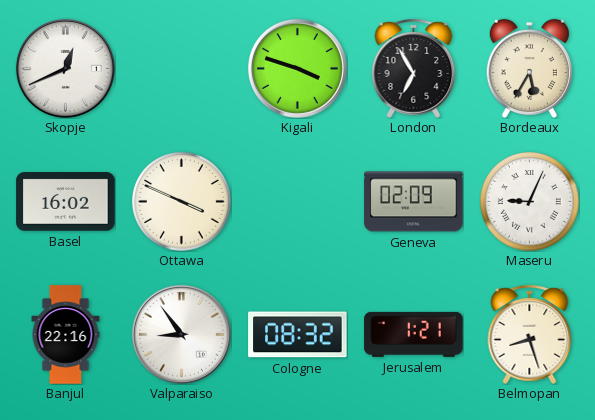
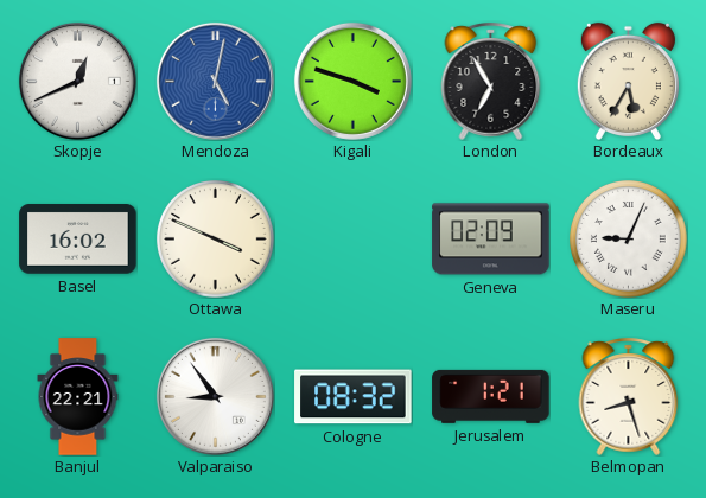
Mendoza: none -> 5:02
Banjul: 22:16 -> 22:21
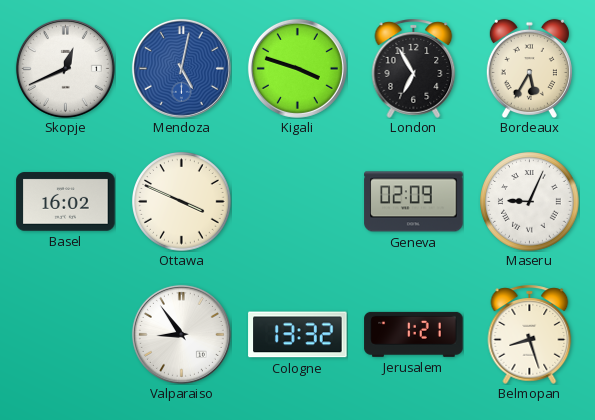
Banjul: 22:21 -> none
Cologne: 08:32 -> 13:32
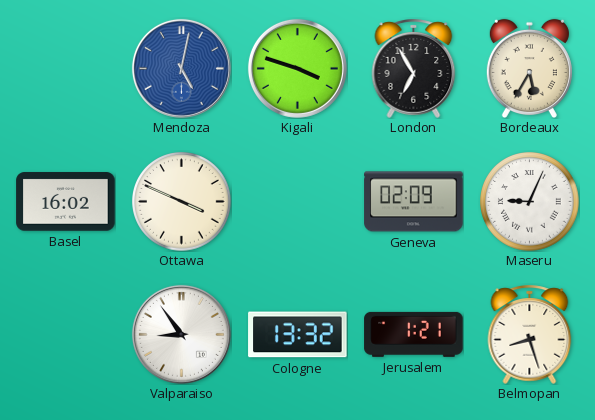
Skopje: 12:41 -> none
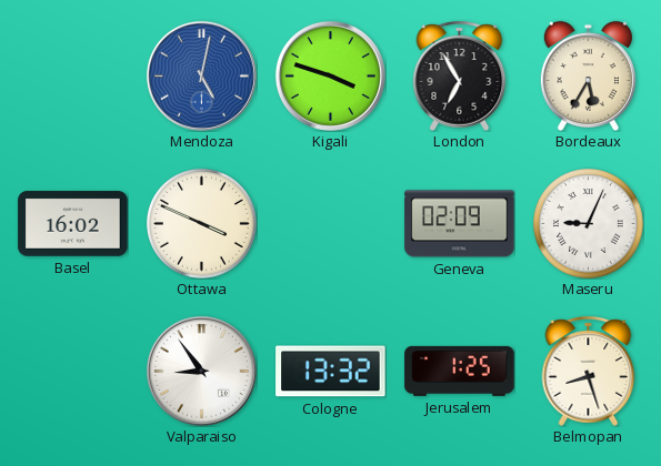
Jerusalem: 1:21 -> 1:25
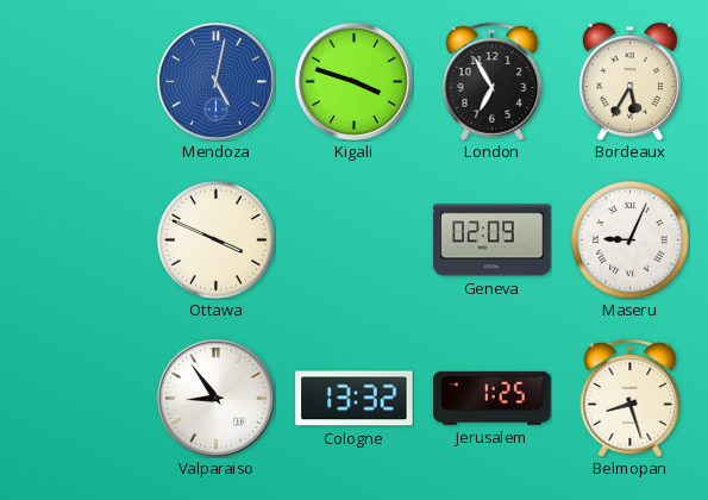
Basel: 16:02 -> none
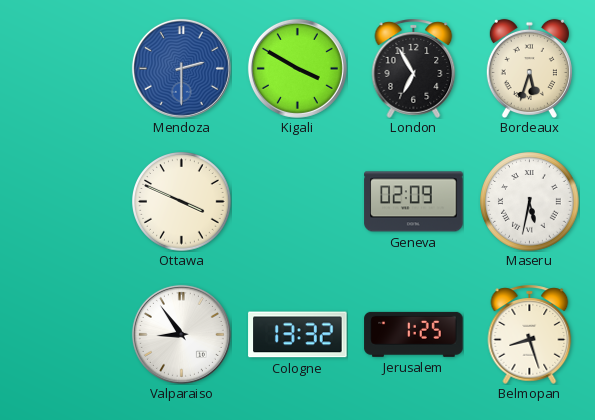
Mendoza: 5:02 -> 2:30
Kigali: 3:48 -> 3:50
Bordeaux: 5:35 -> 5:33
Maseru: 9:04 -> 5:32
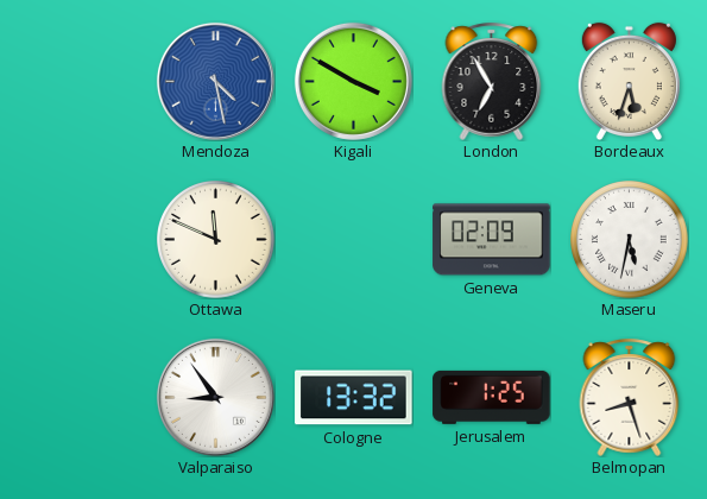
Mendoza: 2:30 -> 4:28
Ottawa: 3:49 -> 11:49
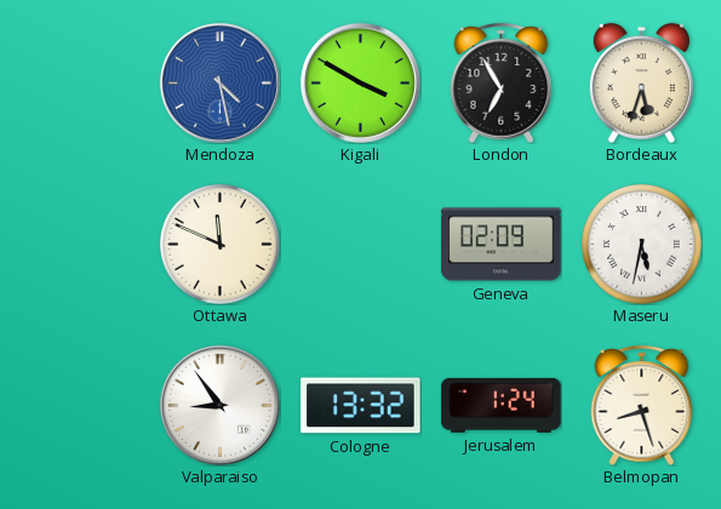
Jerusalem: 1:25 -> 1:24
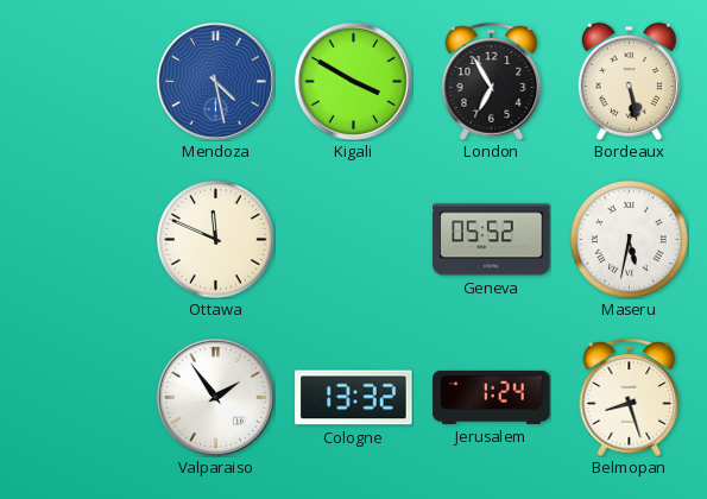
Bordeaux: 5:33 -> 5:28
Geneva: 02:09 -> 05:52
Valparaiso: 8:54 -> 1:54
